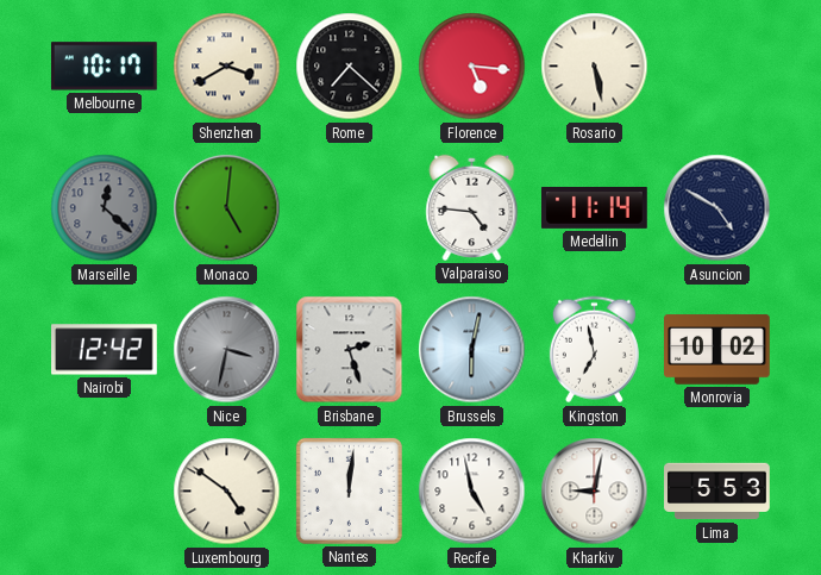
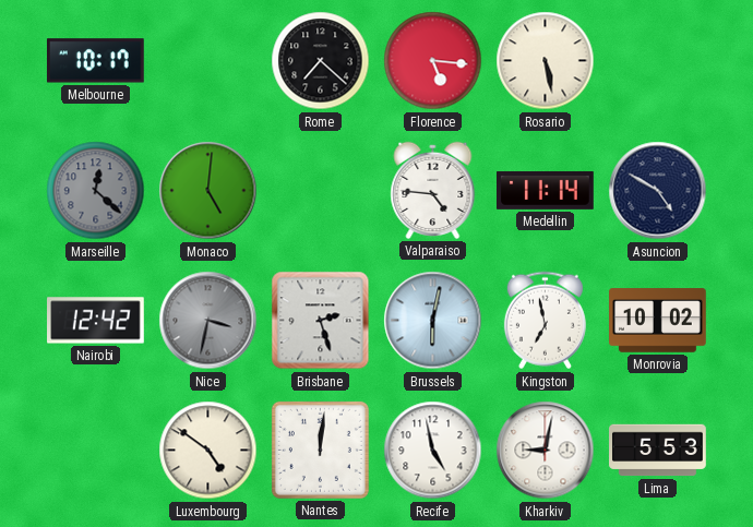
Shenzhen: 3:40 -> none
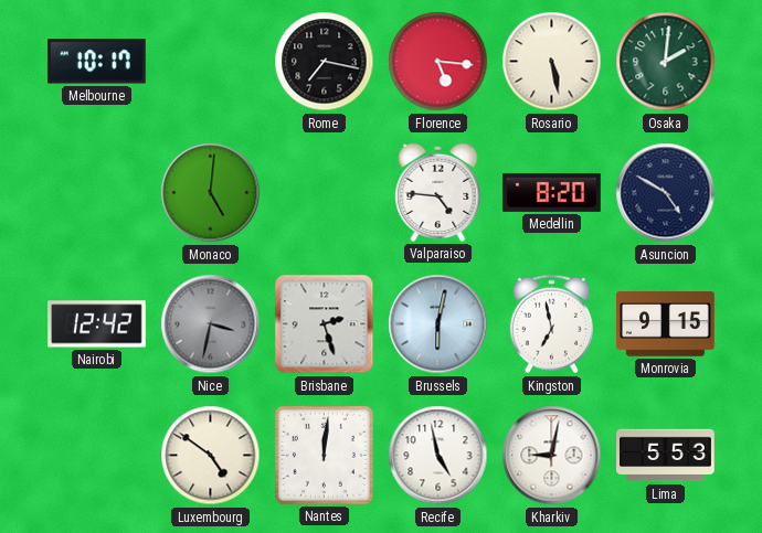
Rome: 7:22 -> 7:17
Osaka: none -> 2:01
Marseille: 12:22 -> none
Medellin: 11:14 -> 8:20
Monrovia: 10:02 -> 9:15
